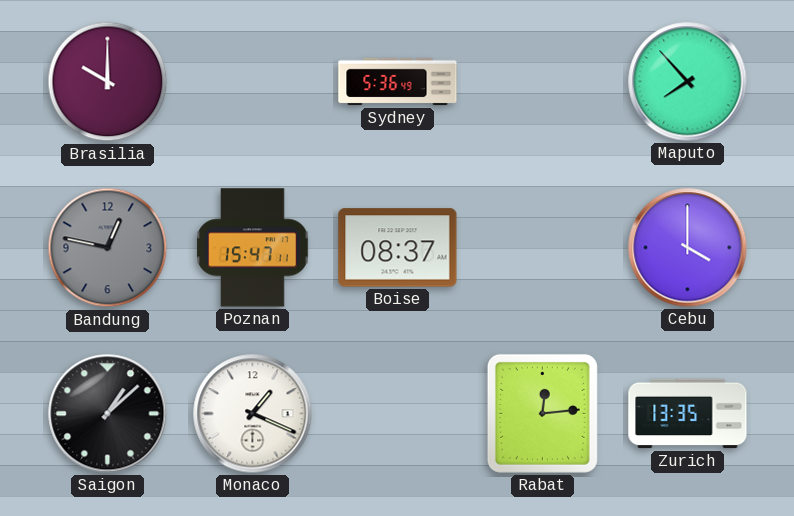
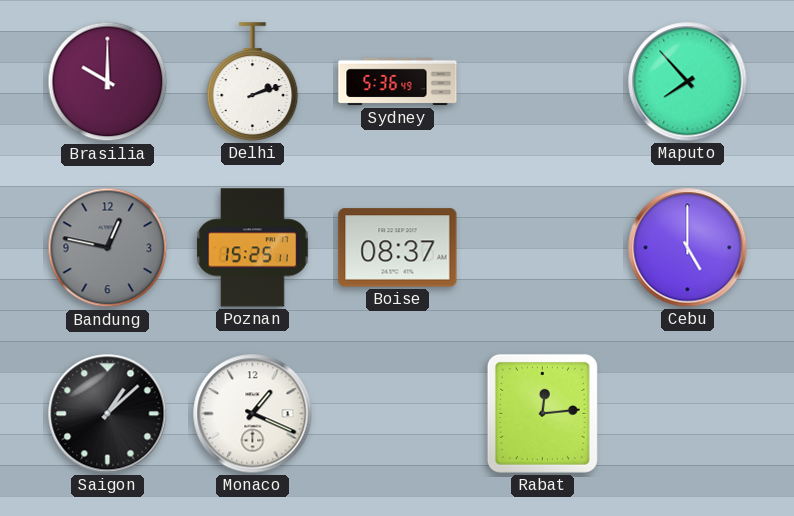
Delhi: none -> 2:12
Poznan: 15:47 -> 15:25
Cebu: 4:00 -> 5:00
Zurich: 13:35 -> none
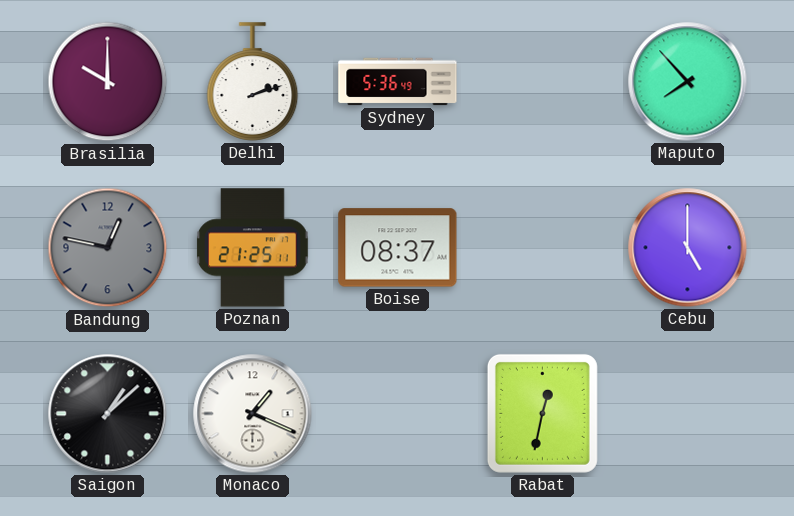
Poznan: 15:25 -> 21:25
Rabat: 12:14 -> 12:32
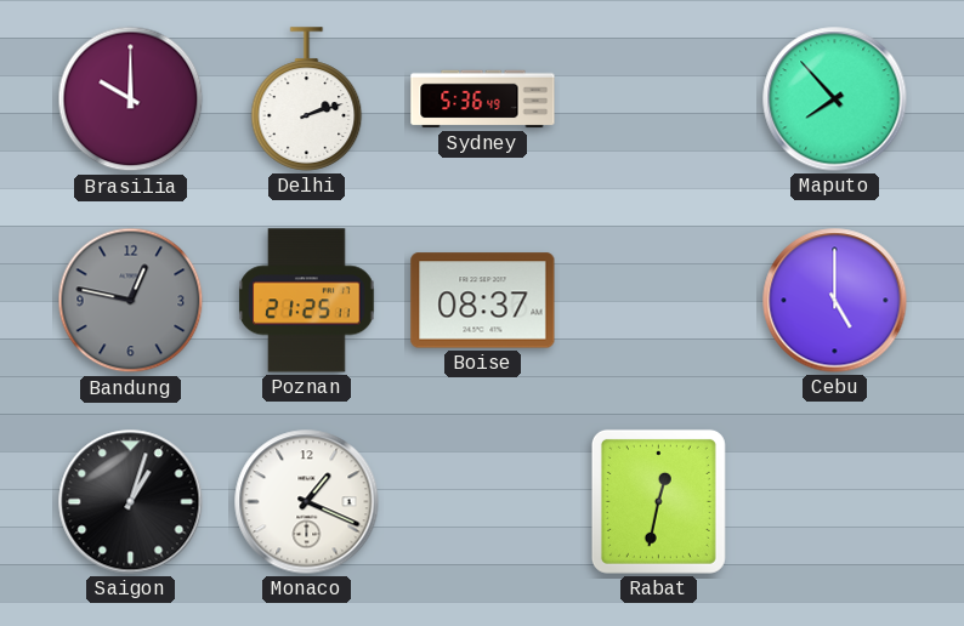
Saigon: 1:08 -> 1:03
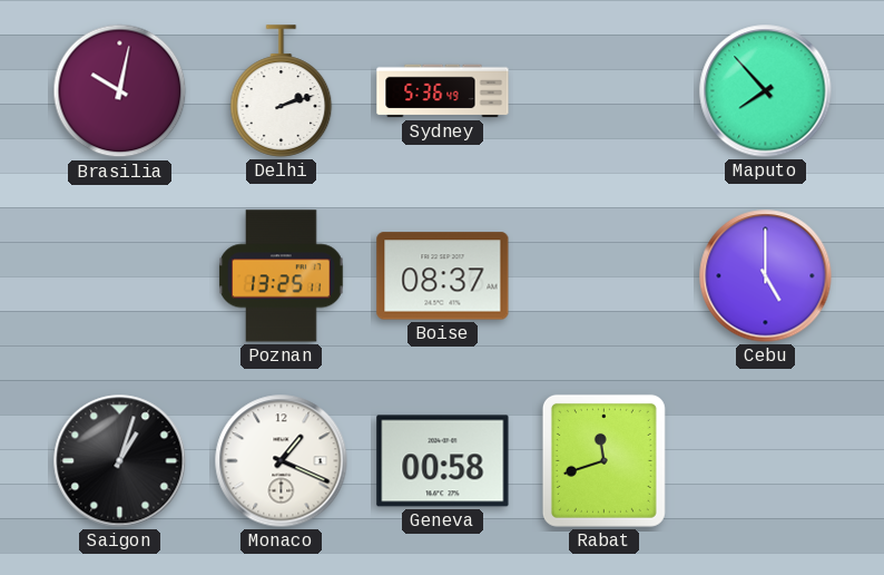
Brasilia: 10:00 -> 10:02
Bandung: 12:47 -> none
Poznan: 21:25 -> 13:25
Geneva: none -> 00:58
Rabat: 12:32 -> 11:42
